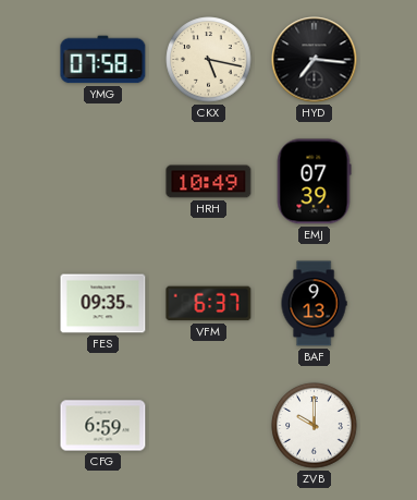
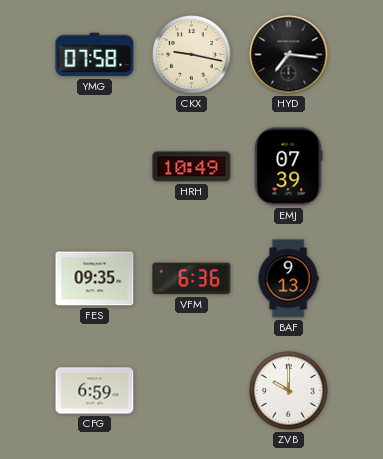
CKX: 5:17 -> 9:17
VFM: 6:37 -> 6:36
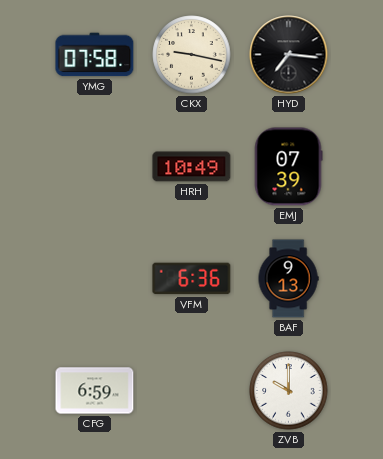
FES: 09:35 -> none
